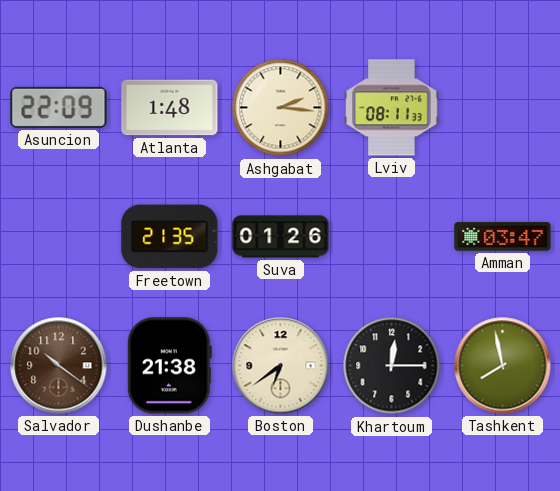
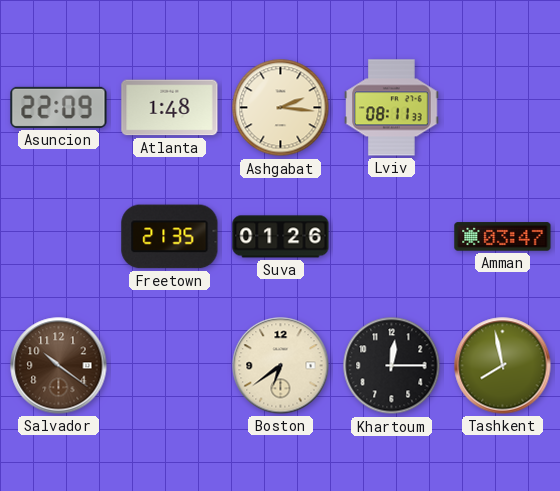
Dushanbe: 21:38 -> none
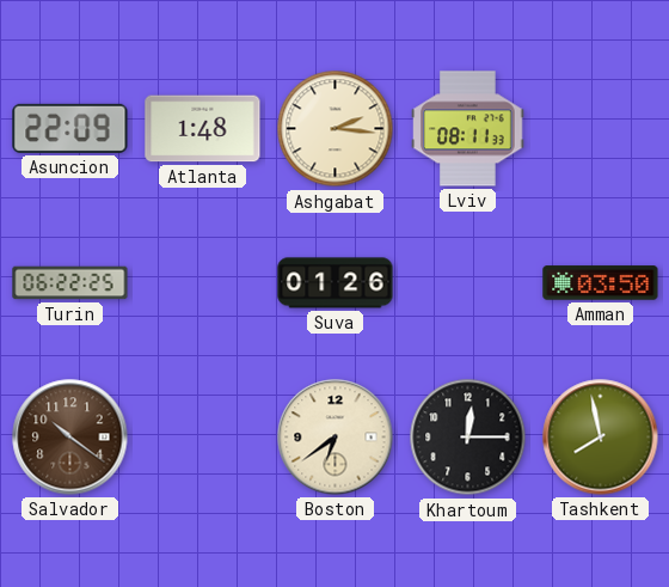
Turin: none -> 06:22
Freetown: 21:35 -> none
Amman: 03:47 -> 03:50
